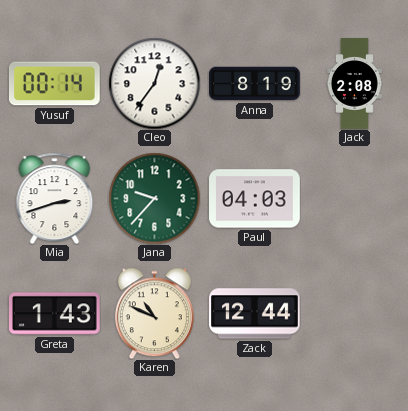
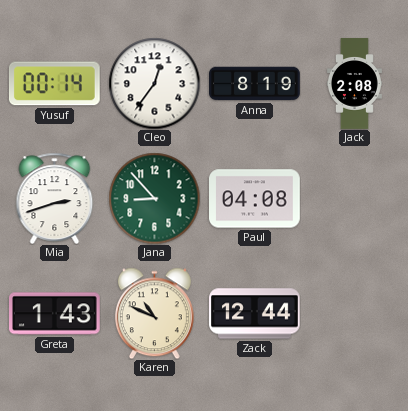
Jana: 9:37 -> 8:53
Paul: 04:03 -> 04:08
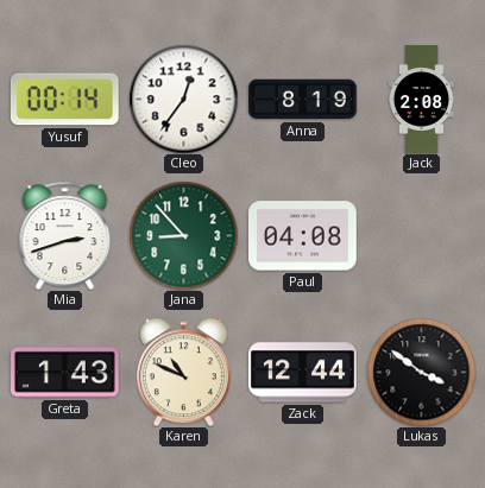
Lukas: none -> 3:51
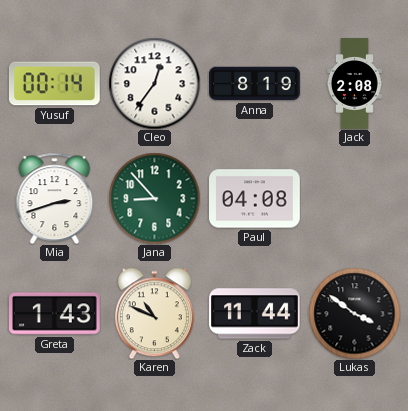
Zack: 12:44 -> 11:44
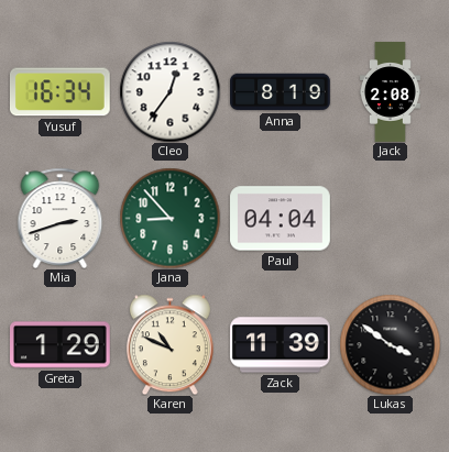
Yusuf: 00:14 -> 16:34
Paul: 04:08 -> 04:04
Greta: 1:43 -> 1:29
Zack: 11:44 -> 11:39
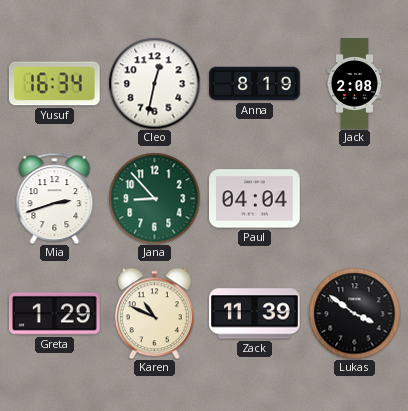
Cleo: 12:36 -> 12:32
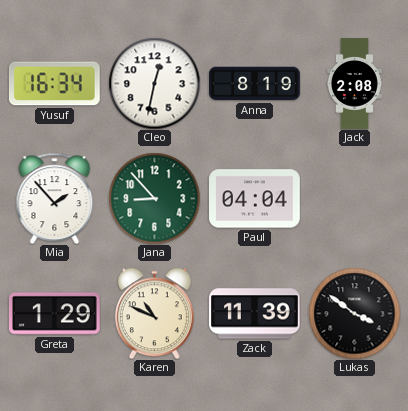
Mia: 2:42 -> 1:53
